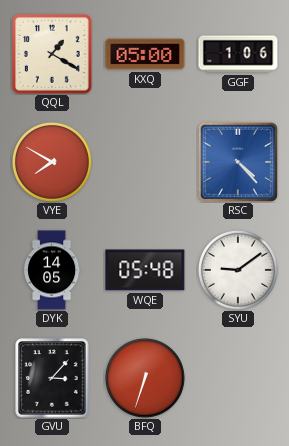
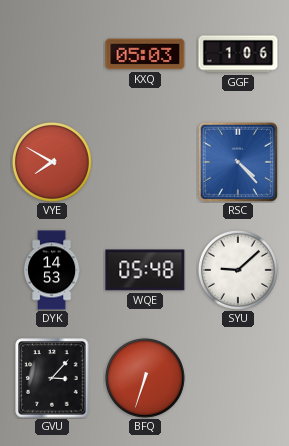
QQL: 1:20 -> none
KXQ: 05:00 -> 05:03
DYK: 14:05 -> 14:53
SYU: 9:09 -> 9:08
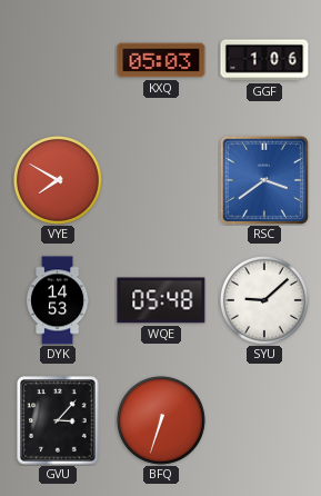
RSC: 4:23 -> 3:39
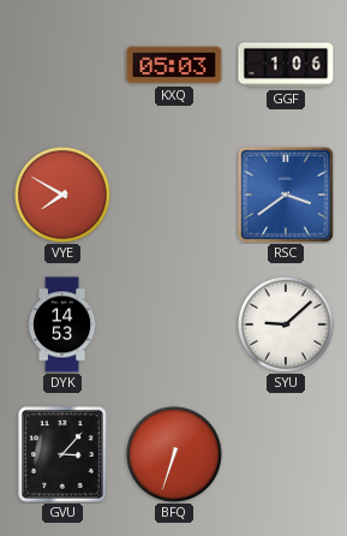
WQE: 05:48 -> none
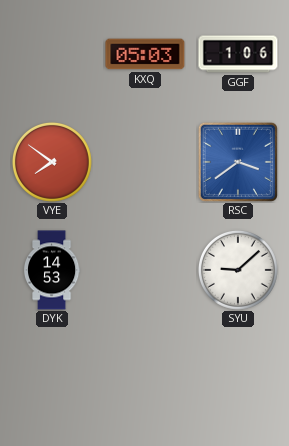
VYE: 7:50 -> 7:51
GVU: 3:07 -> none
BFQ: 6:33 -> none
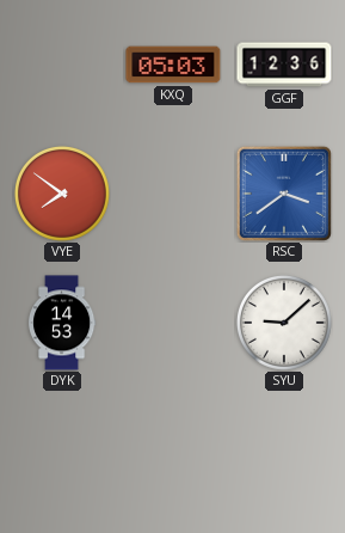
GGF: 1:06 -> 12:36
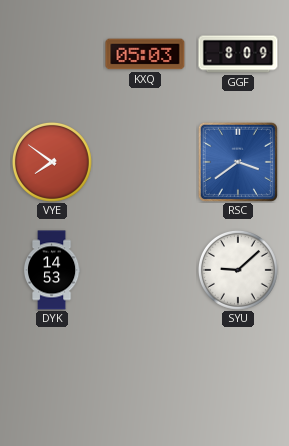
GGF: 12:36 -> 8:09
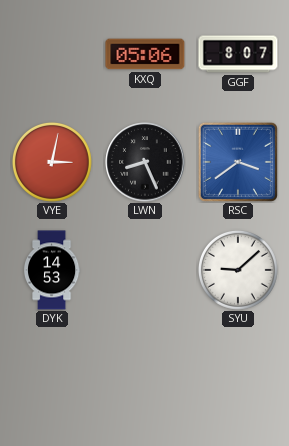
KXQ: 05:03 -> 05:06
GGF: 8:09 -> 8:07
VYE: 7:51 -> 3:02
LWN: none -> 8:26
